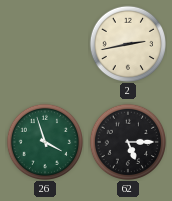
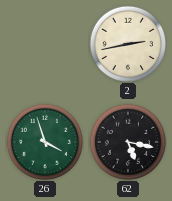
62: 5:15 -> 5:17
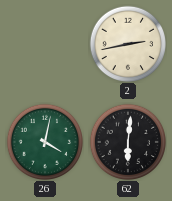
26: 3:57 -> 4:02
62: 5:17 -> 6:01
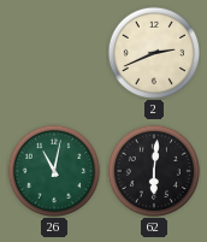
2: 2:43 -> 2:41
26: 4:02 -> 11:02
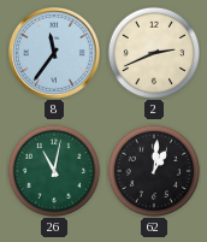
8: none -> 11:36
62: 6:01 -> 1:01
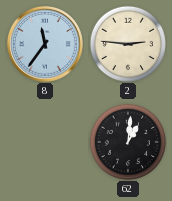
2: 2:41 -> 2:46
26: 11:02 -> none
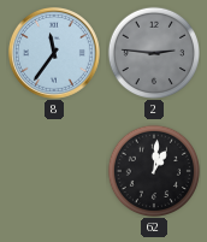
2 dial: cream -> grey
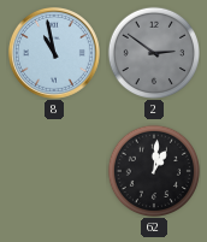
8: 11:36 -> 10:58
2: 2:46 -> 2:51
